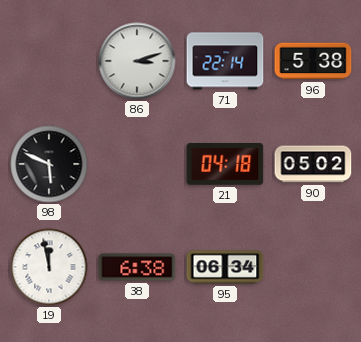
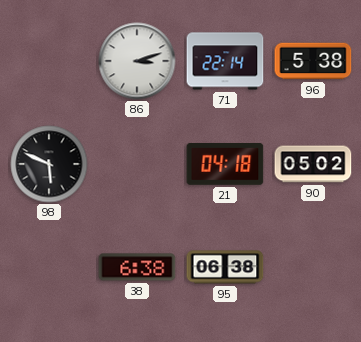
19: 11:58 -> none
95: 06:34 -> 06:38
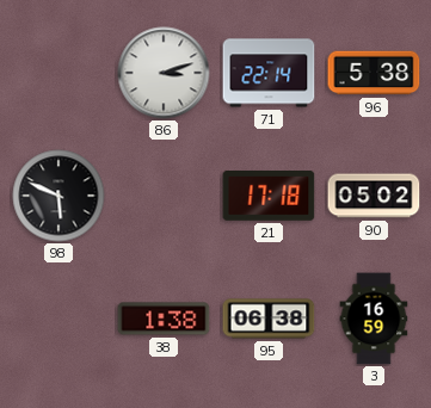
21: 04:18 -> 17:18
38: 6:38 -> 1:38
3: none -> 16:59
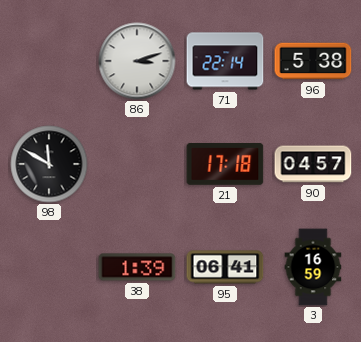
98: 5:49 -> 11:50
90: 05:02 -> 04:57
38: 1:38 -> 1:39
95: 06:38 -> 06:41
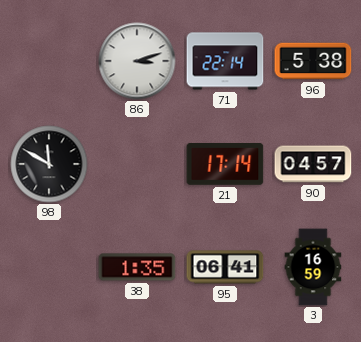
21: 17:18 -> 17:14
38: 1:39 -> 1:35
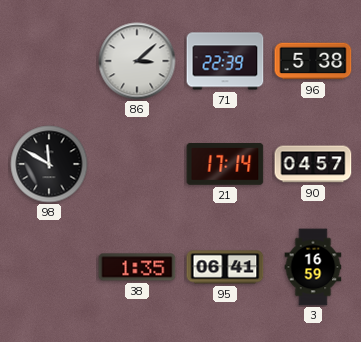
86: 3:12 -> 3:08
71: 22:14 -> 22:39
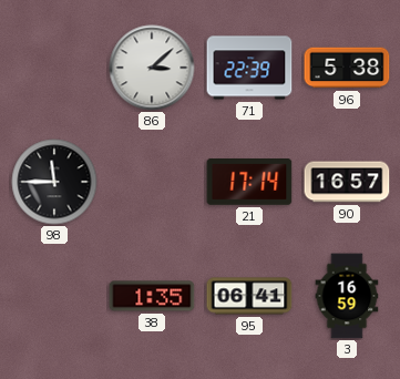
98: 11:50 -> 11:45
90: 04:57 -> 16:57
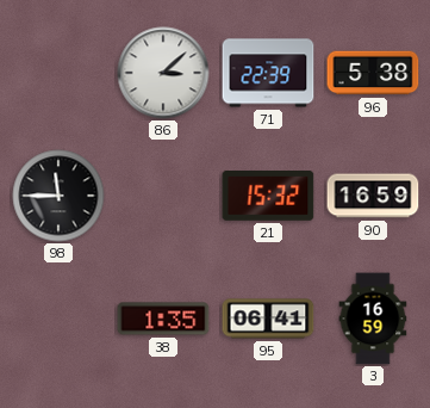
21: 17:14 -> 15:32
90: 16:57 -> 16:59
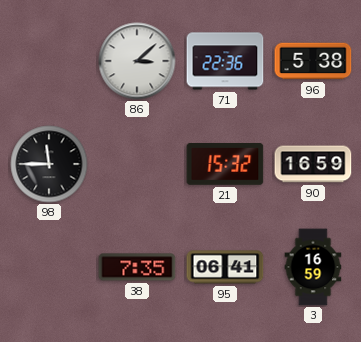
71: 22:39 -> 22:36
38: 1:35 -> 7:35
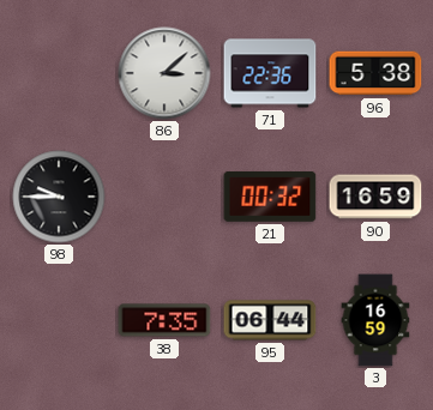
98: 11:45 -> 9:45
21: 15:32 -> 00:32
95: 06:41 -> 06:44
